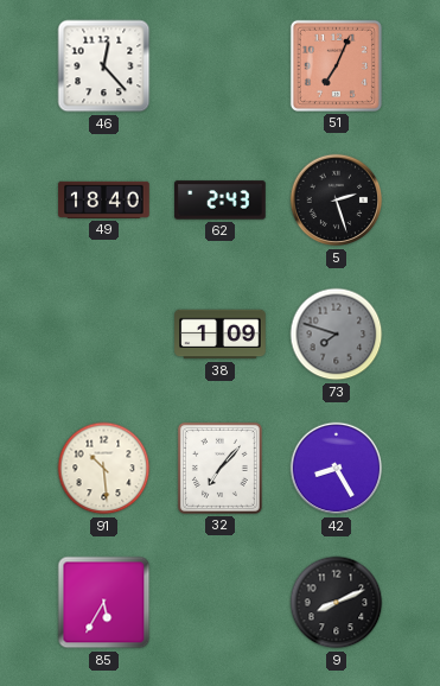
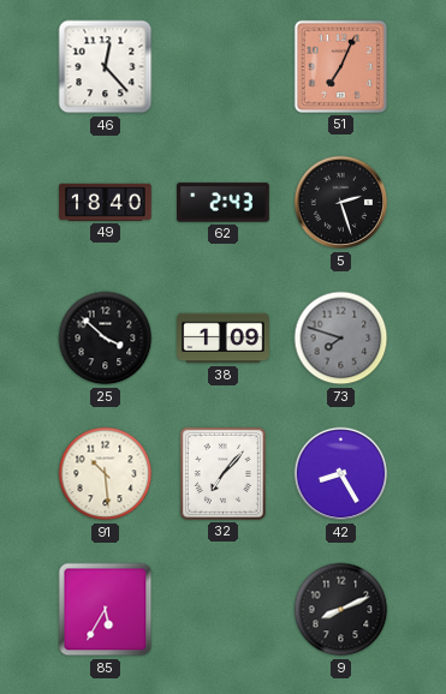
25: none -> 3:52
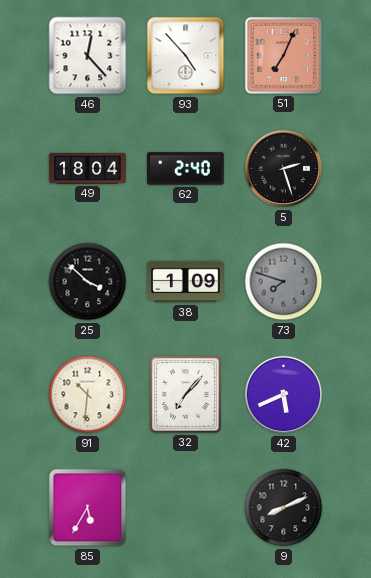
93: none -> 4:53
49: 18:40 -> 18:04
62: 2:43 -> 2:40
91: 10:29 -> 10:31
42: 8:25 -> 5:41
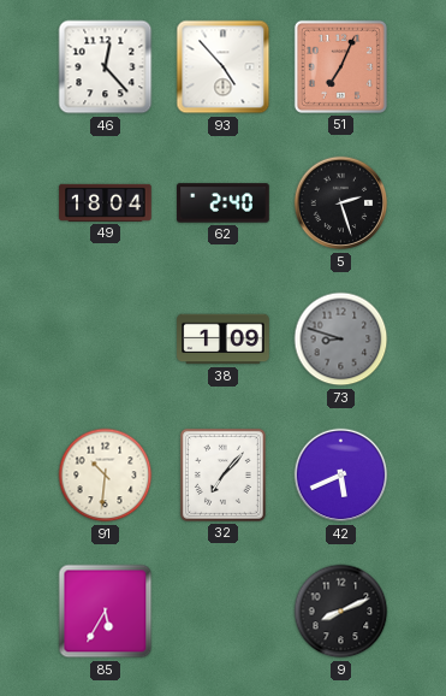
25: 3:52 -> none
73: 7:48 -> 8:48
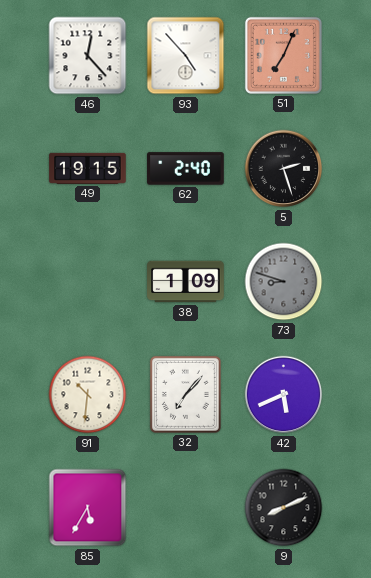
49: 18:04 -> 19:15
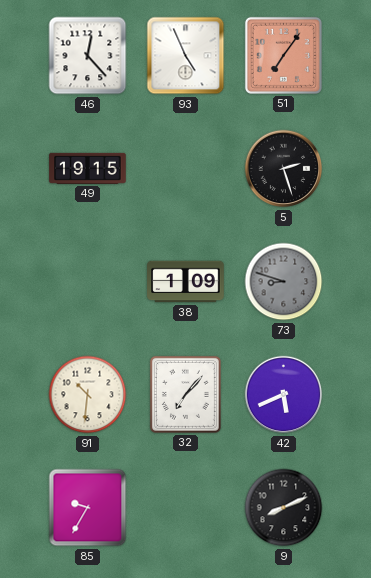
93: 4:53 -> 4:56
51: 7:04 -> 7:06
62: 2:40 -> none
85: 5:35 -> 9:35
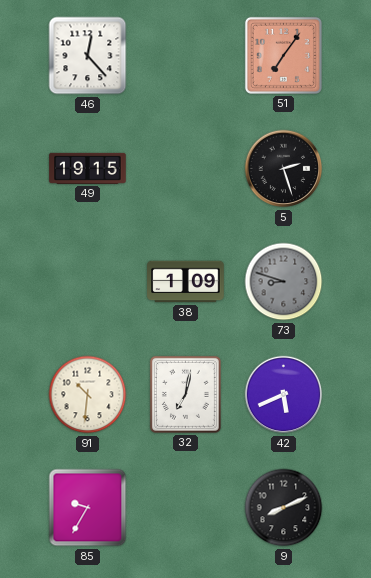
93: 4:56 -> none
32: 7:07 -> 7:02
